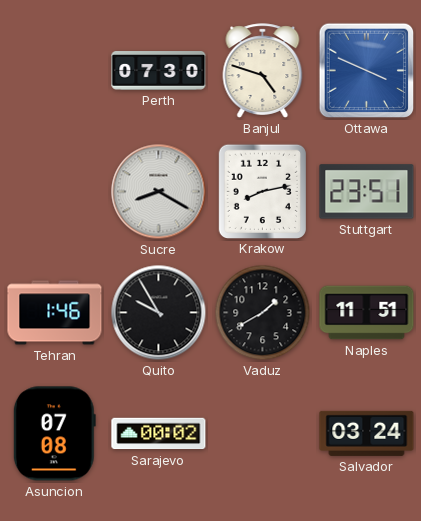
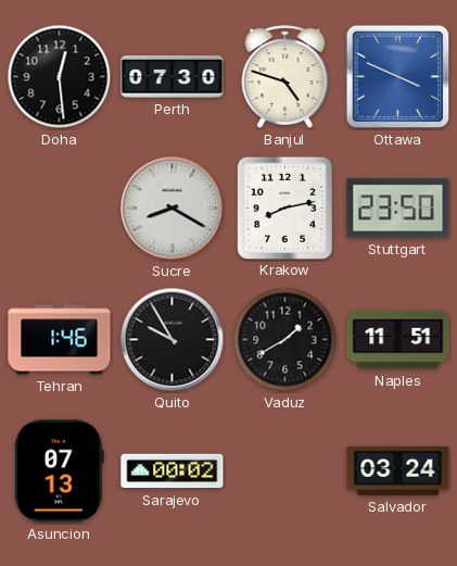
Doha: none -> 12:29
Stuttgart: 23:51 -> 23:50
Asuncion: 07:08 -> 07:13
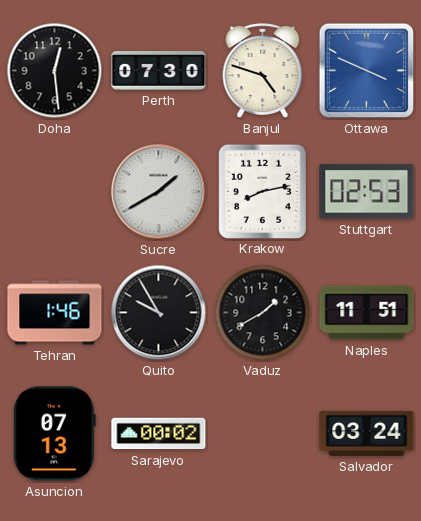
Sucre: 8:20 -> 1:40
Stuttgart: 23:50 -> 02:53
